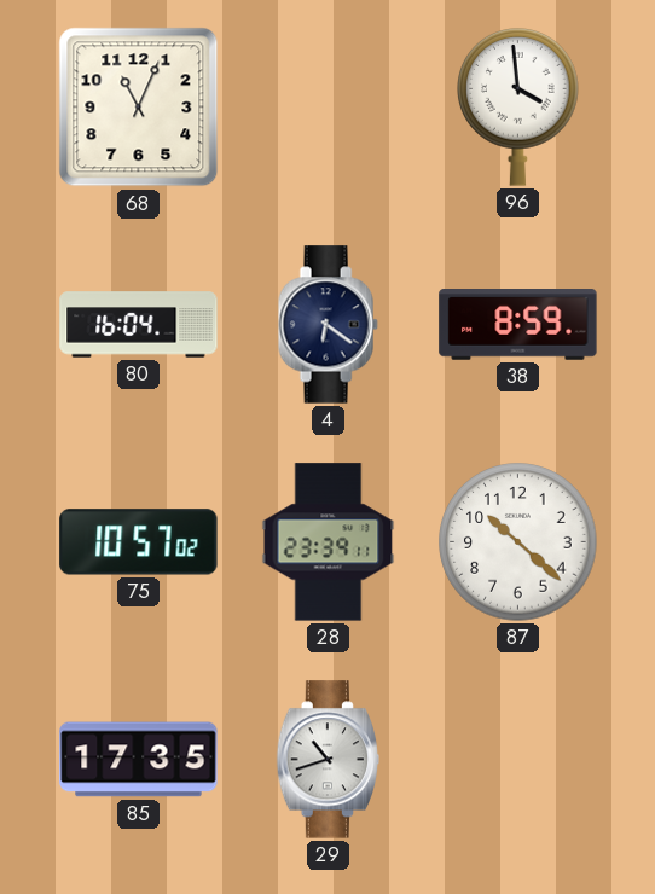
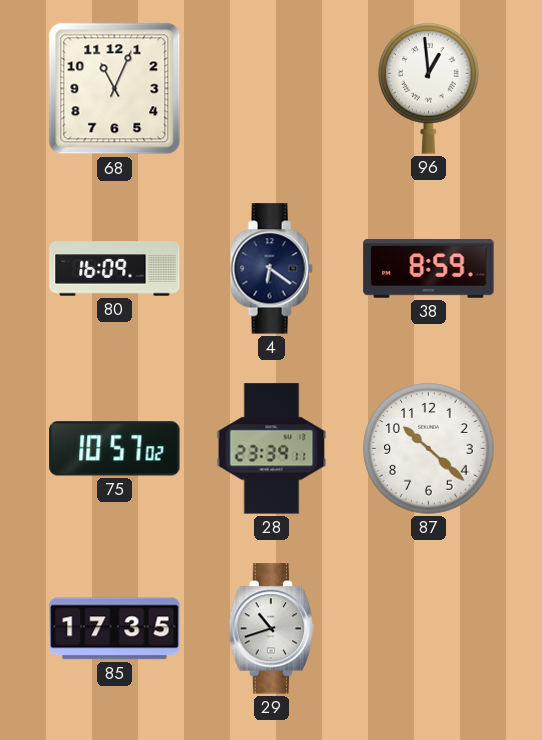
96: 3:59 -> 12:59
80: 16:04 -> 16:09
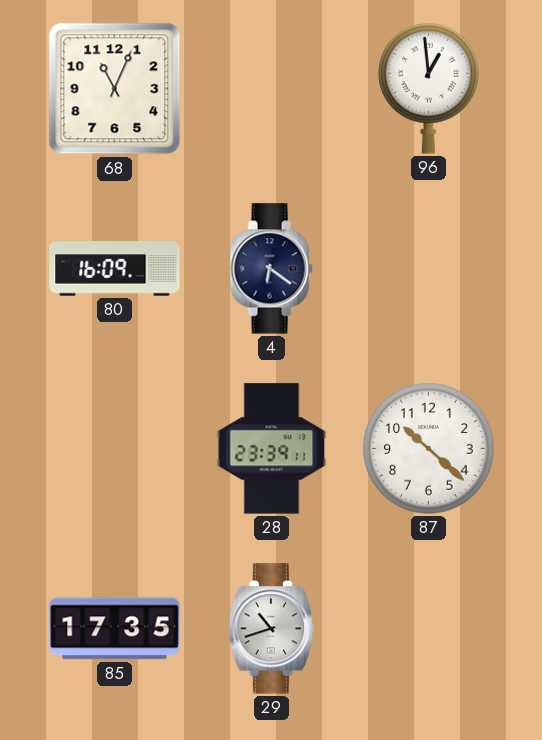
38: 8:59 -> none
75: 10:57 -> none
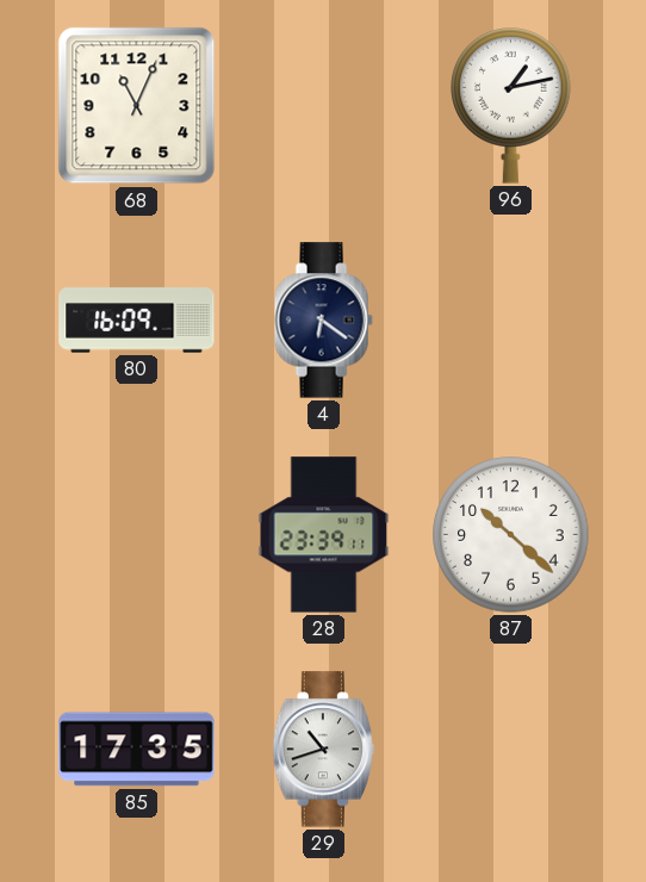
96: 12:59 -> 1:13
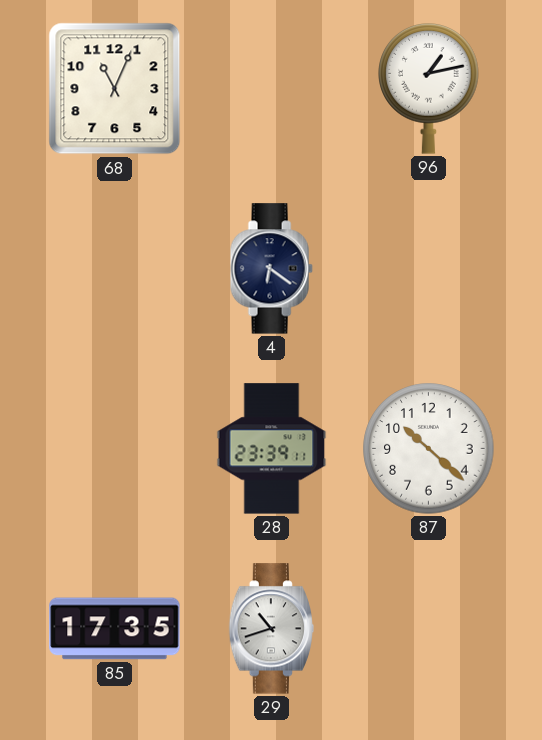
80: 16:09 -> none
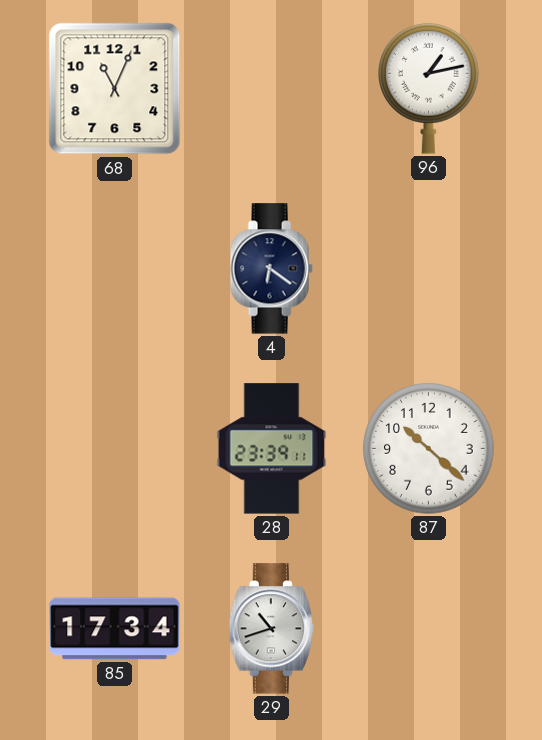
85: 17:35 -> 17:34
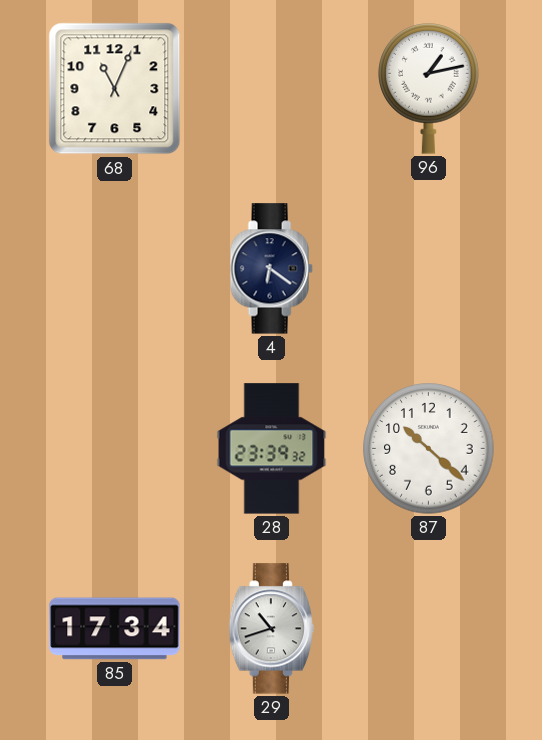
28: 23:39:11 -> 23:39:32
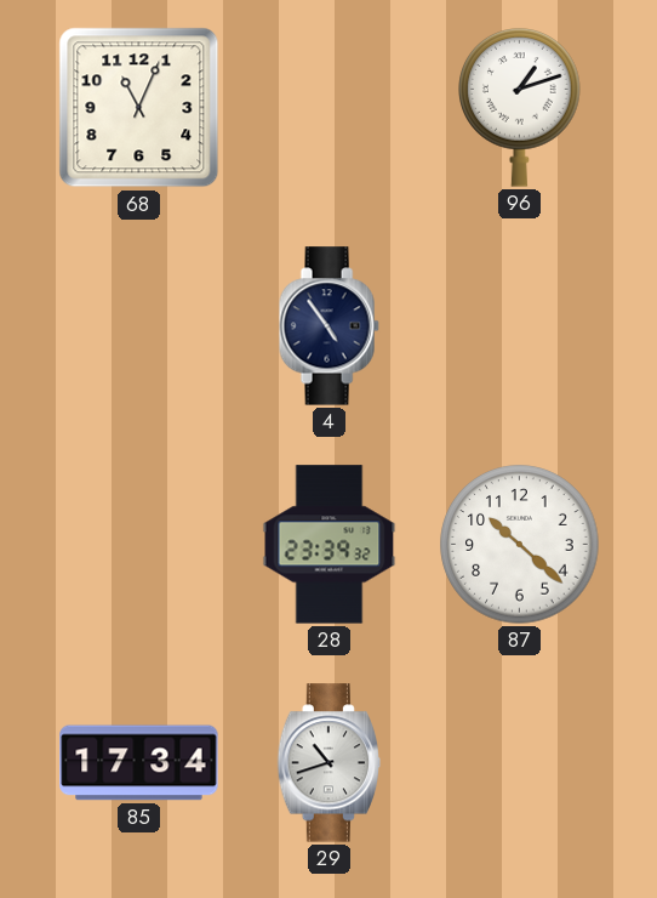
96: 1:13 -> 1:12
4: 6:21 -> 4:54
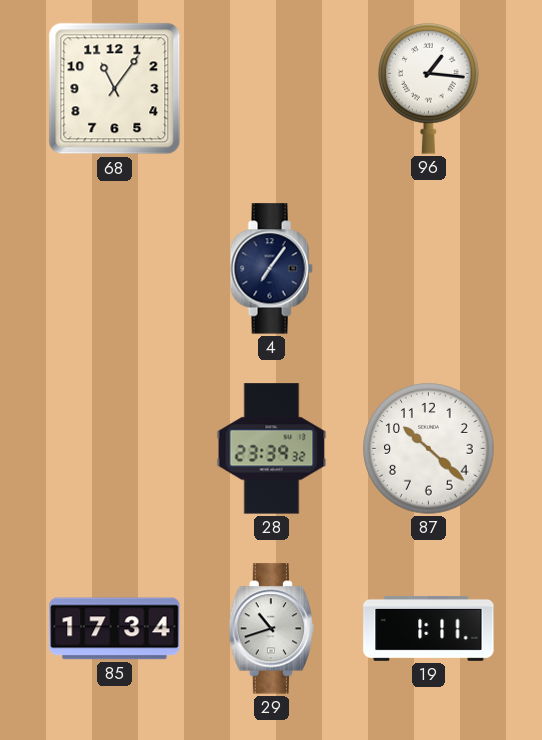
68: 11:04 -> 11:06
96: 1:12 -> 1:16
4: 4:54 -> 7:06
19: none -> 1:11
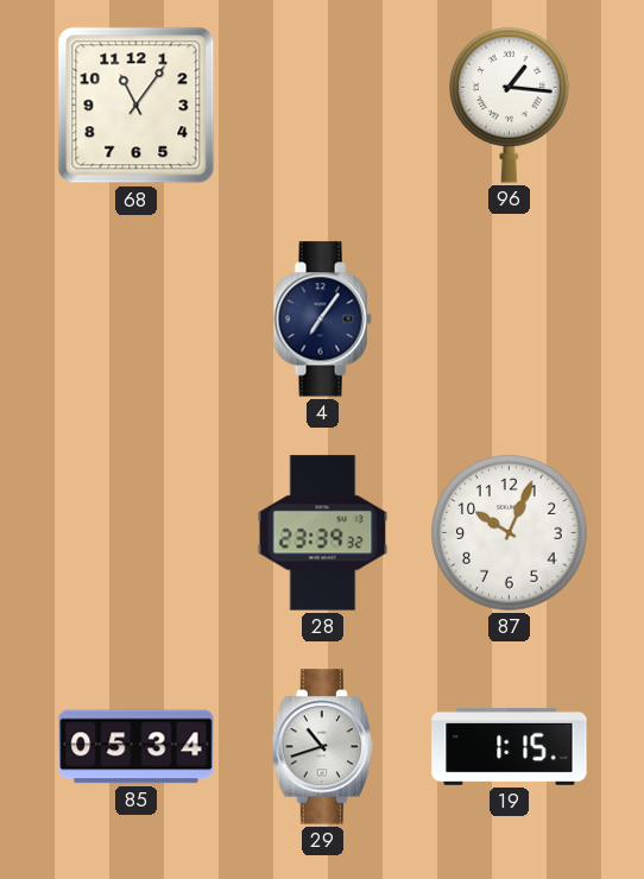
87: 10:22 -> 10:04
85: 17:34 -> 05:34
19: 1:11 -> 1:15
